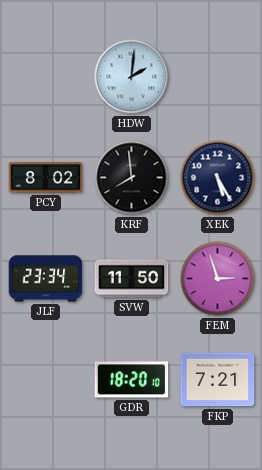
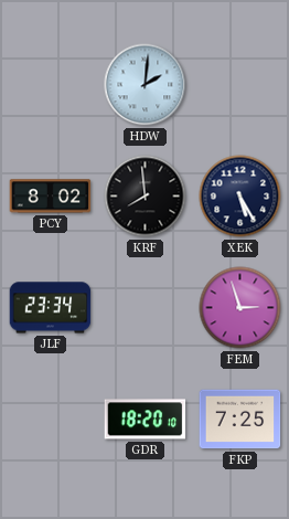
SVW: 11:50 -> none
FKP: 7:21 -> 7:25
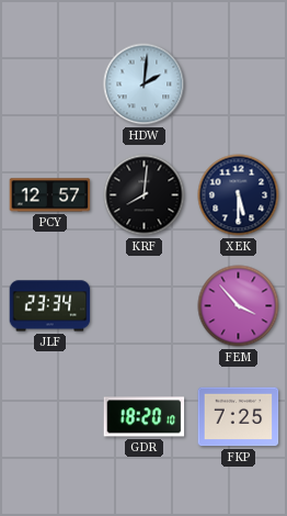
PCY: 8:02 -> 12:57
KRF: 7:59 -> 8:01
XEK: 5:25 -> 5:30
FEM: 2:57 -> 3:53
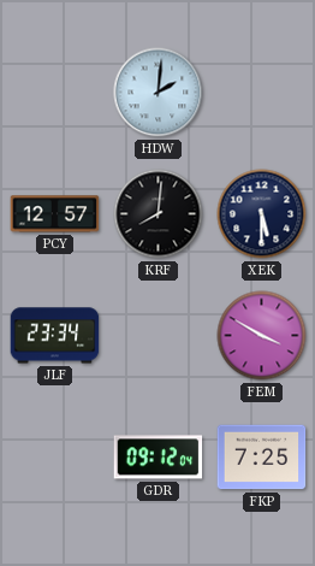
FEM: 3:53 -> 3:50
GDR: 18:20 -> 09:12
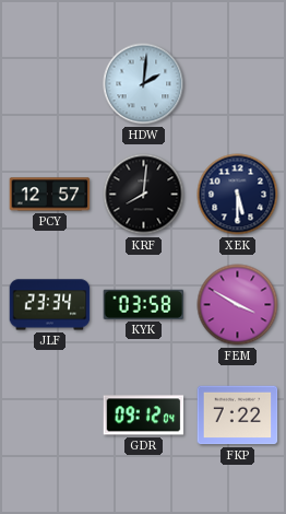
KYK: none -> 03:58
FKP: 7:25 -> 7:22
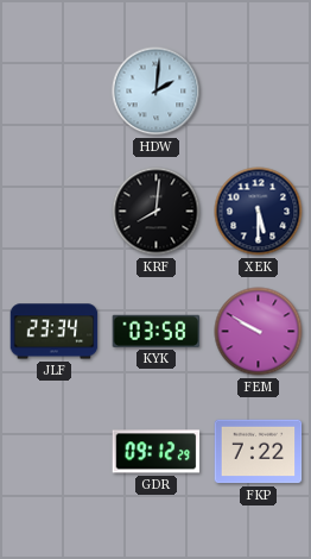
PCY: 12:57 -> none
FEM: 3:50 -> 9:50
GDR: 09:12:04 -> 09:12:29
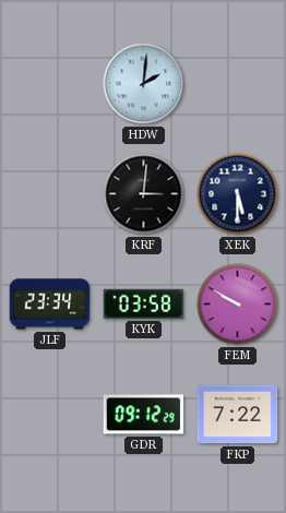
KRF: 8:01 -> 3:01
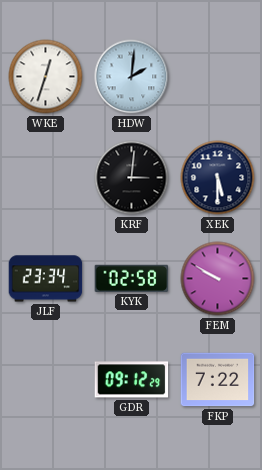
WKE: none -> 12:33
KYK: 03:58 -> 02:58
